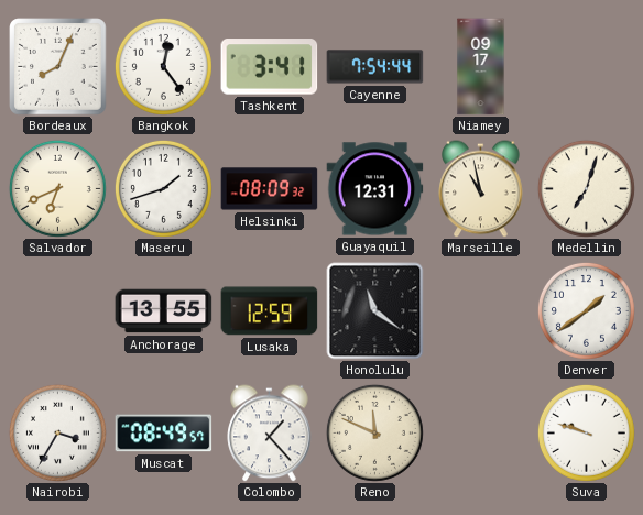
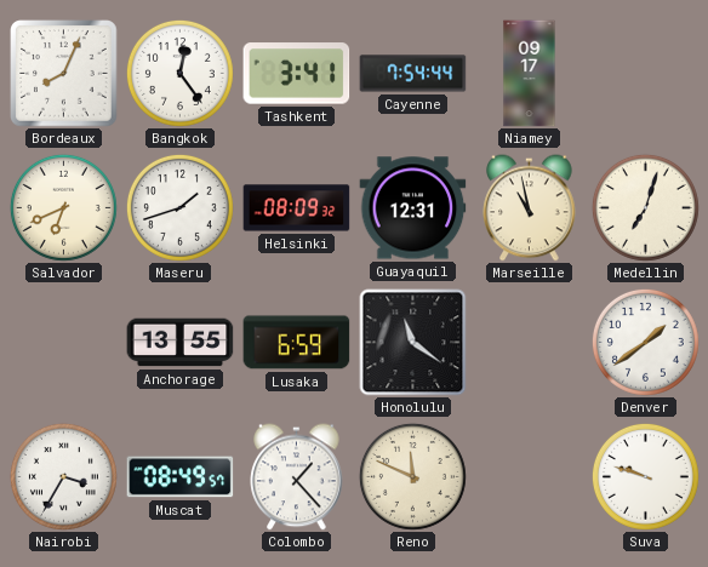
Lusaka: 12:59 -> 6:59
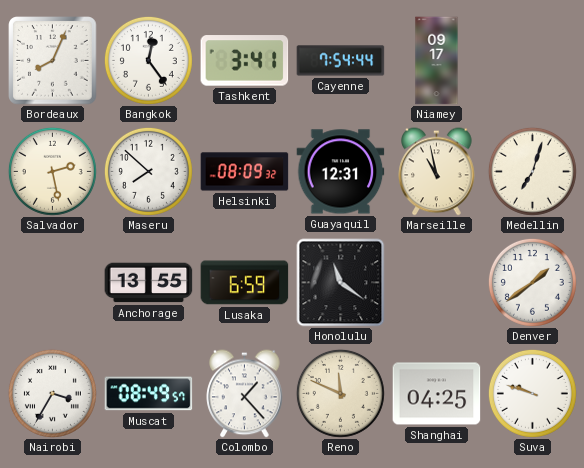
Salvador: 6:41 -> 2:28
Maseru: 1:42 -> 7:52
Shanghai: none -> 04:25
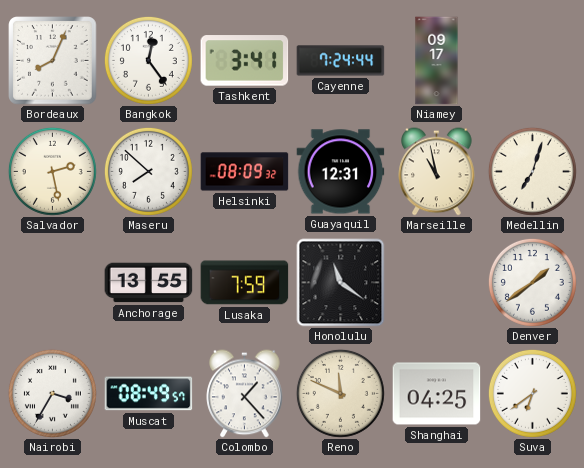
Cayenne: 7:54 -> 7:24
Lusaka: 6:59 -> 7:59
Suva: 9:48 -> 6:39
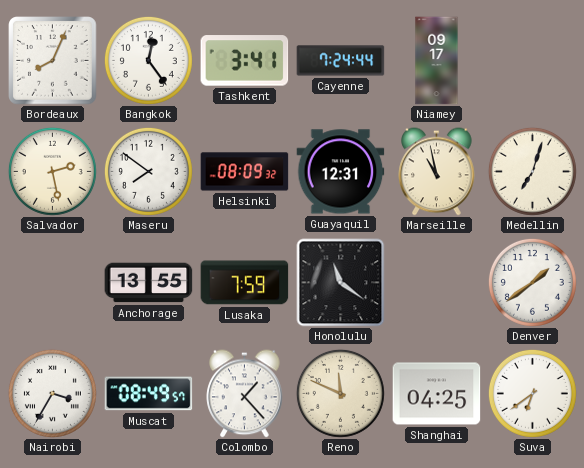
Maseru: 7:52 -> 7:51
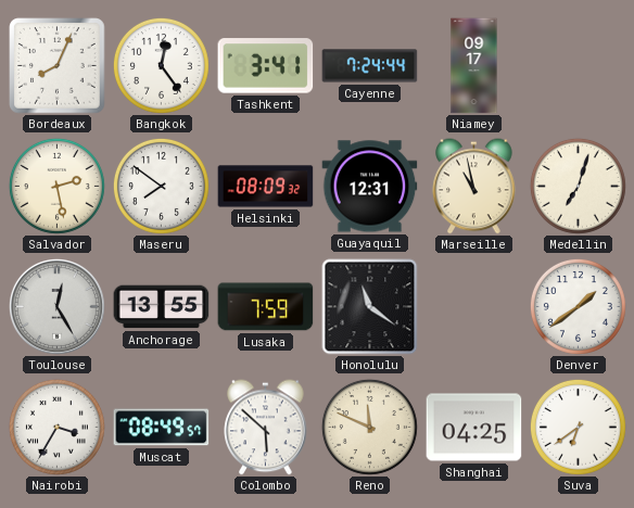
Toulouse: none -> 12:25
Colombo: 1:23 -> 5:52
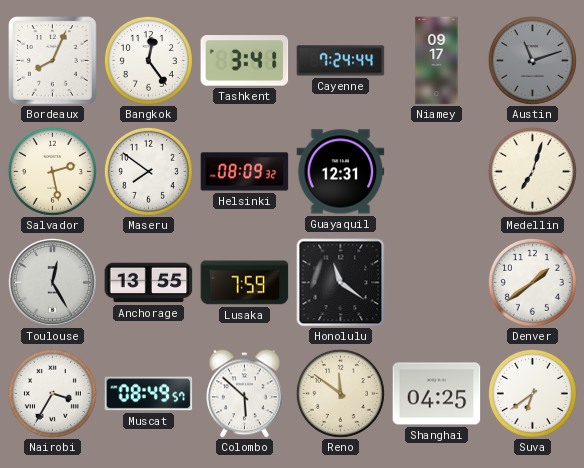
Austin: none -> 11:12
Marseille: 10:58 -> none
Reno: 11:49 -> 11:51
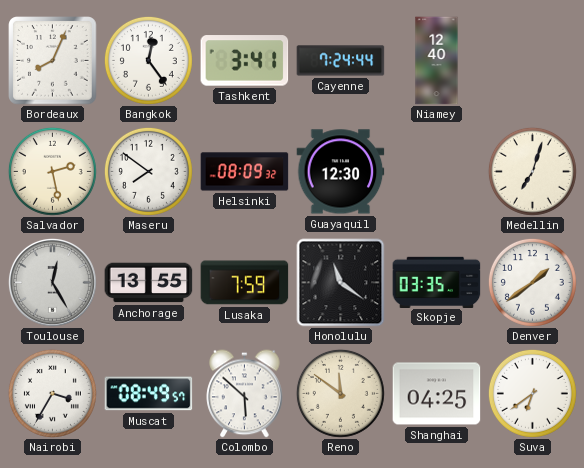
Niamey: 09:17 -> 12:40
Austin: 11:12 -> none
Guayaquil: 12:31 -> 12:30
Skopje: none -> 03:35
